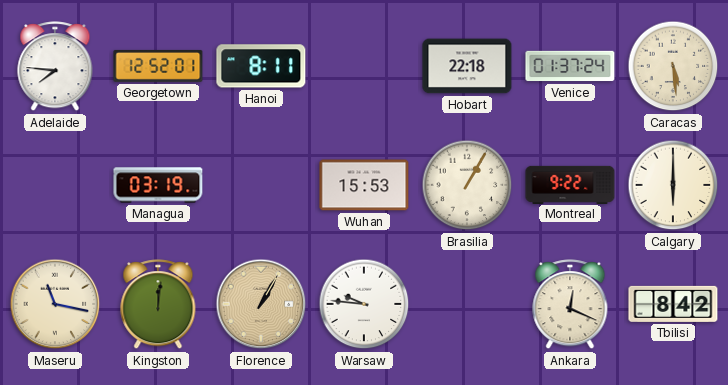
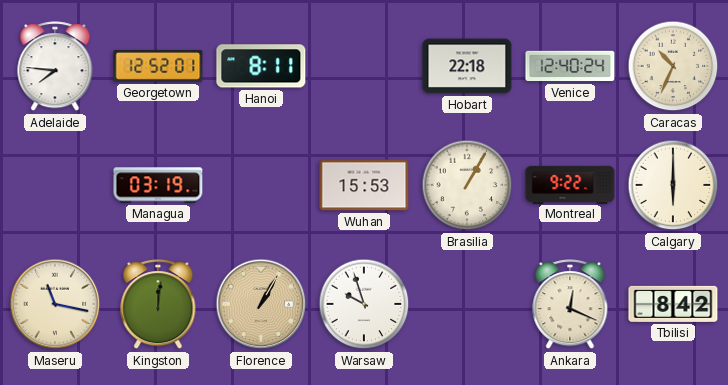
Venice: 01:37 -> 12:40
Caracas: 5:29 -> 10:34
Warsaw: 9:46 -> 9:57
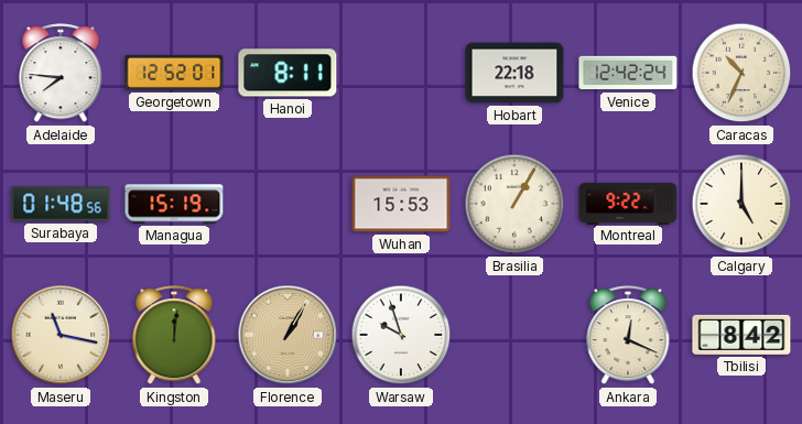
Venice: 12:40 -> 12:42
Surabaya: none -> 01:48
Managua: 03:19 -> 15:19
Calgary: 6:00 -> 5:00
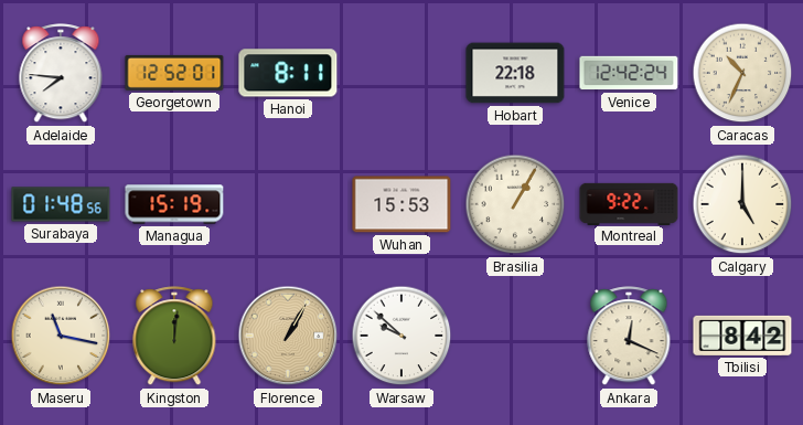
Warsaw: 9:57 -> 9:52
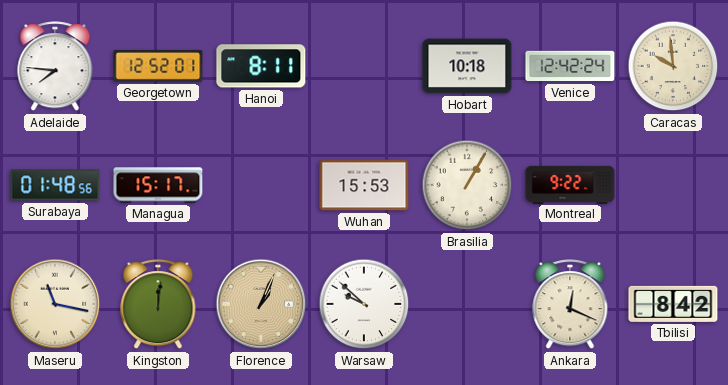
Hobart: 22:18 -> 10:18
Caracas: 10:34 -> 9:59
Managua: 15:19 -> 15:17
Calgary: 5:00 -> none
Florence: 1:05 -> 1:04
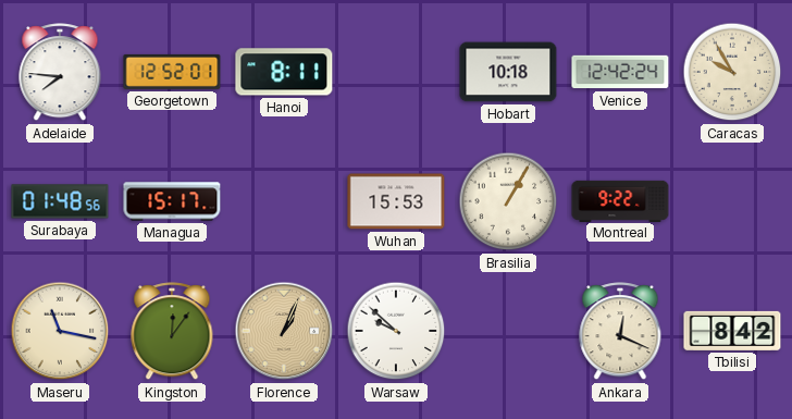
Caracas: 9:59 -> 9:55
Kingston: 12:01 -> 12:06
